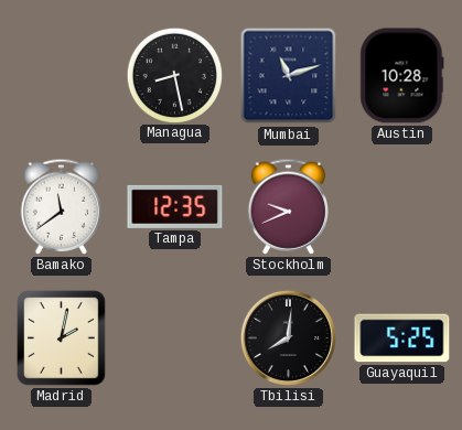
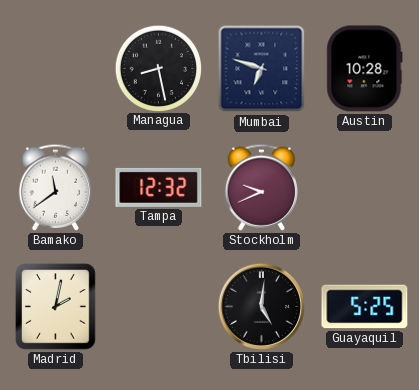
Mumbai: 11:12 -> 6:48
Tampa: 12:35 -> 12:32
Tbilisi: 8:01 -> 5:01
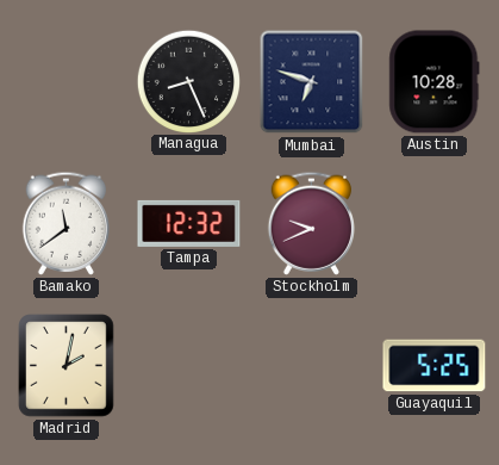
Managua: 8:28 -> 8:26
Tbilisi: 5:01 -> none
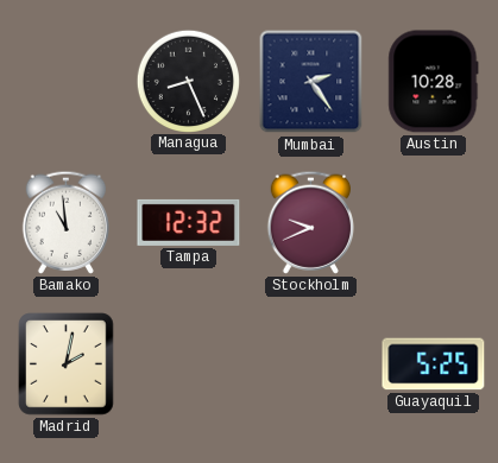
Mumbai: 6:48 -> 2:24
Bamako: 11:39 -> 10:59
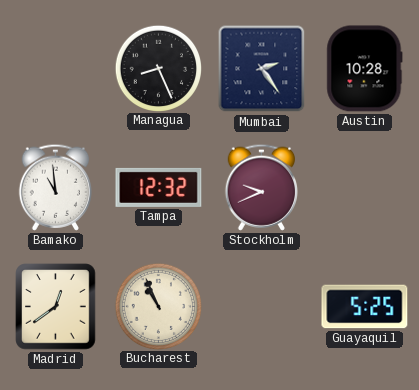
Madrid: 2:02 -> 12:39
Bucharest: none -> 10:56
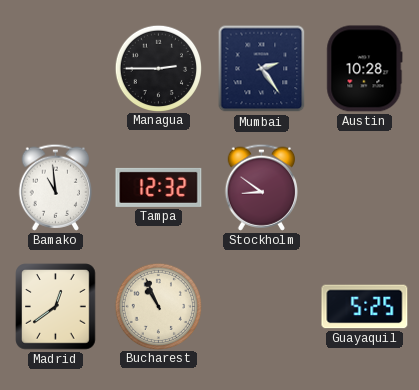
Managua: 8:26 -> 2:45
Stockholm: 9:41 -> 8:51
